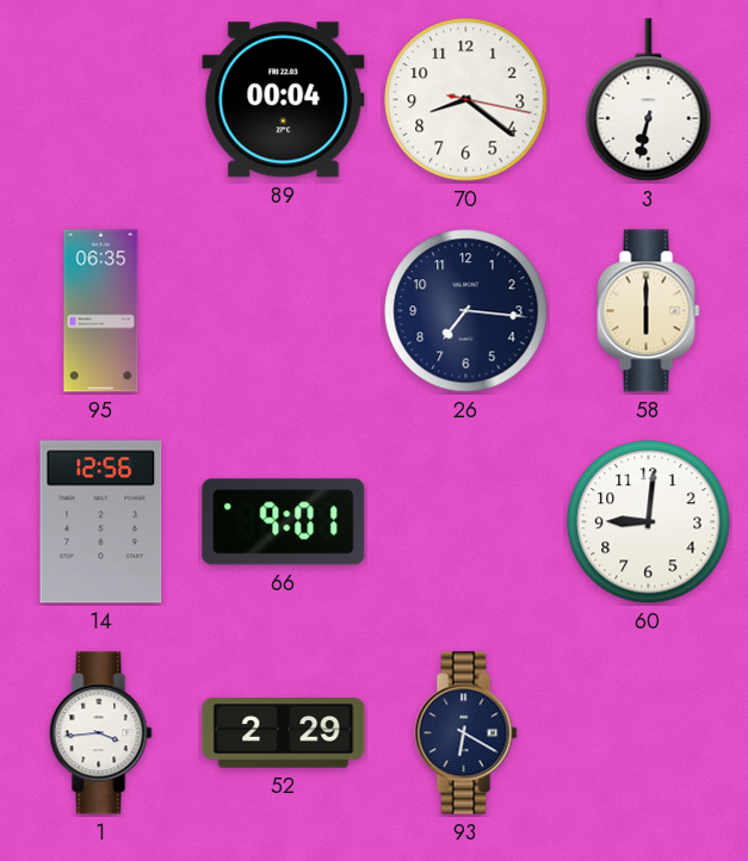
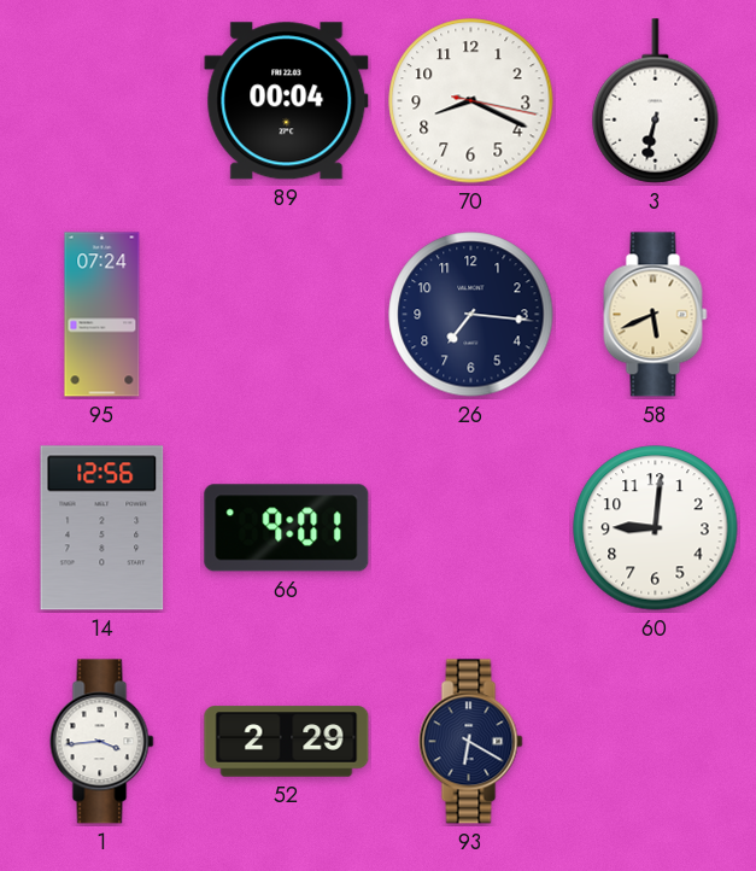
70: 8:21 -> 8:19
95: 06:35 -> 07:24
58: 6:00 -> 5:41
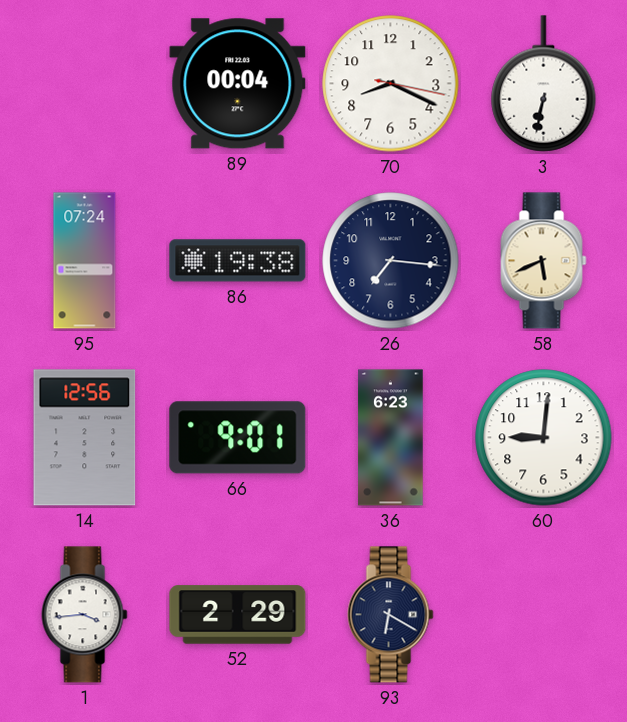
86: none -> 19:38
36: none -> 6:23
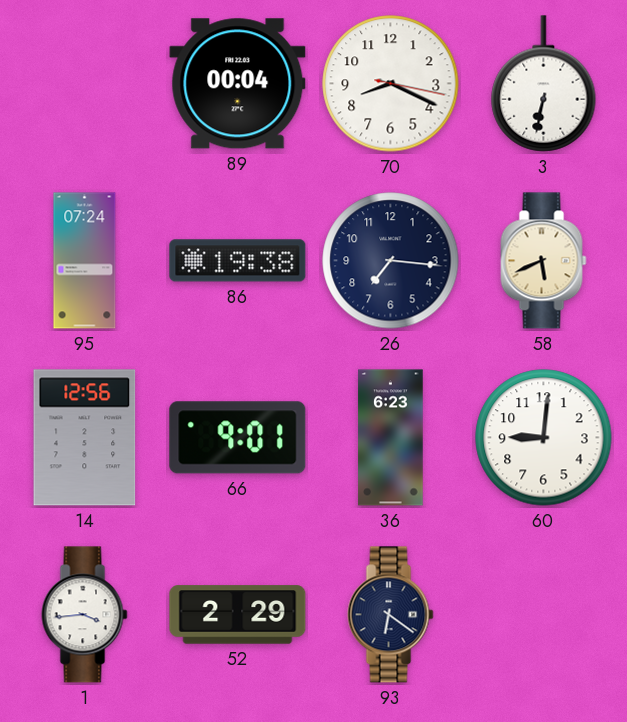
93: 6:20 -> 6:21
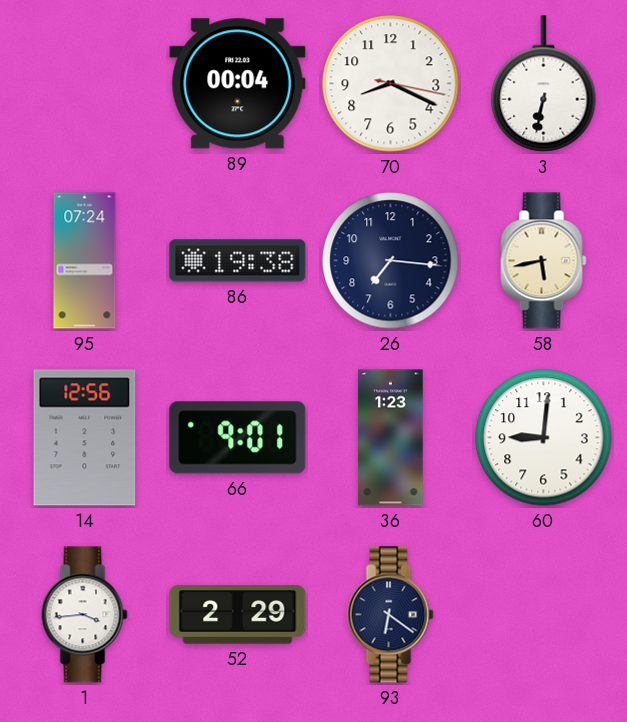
58: 5:41 -> 5:43
36: 6:23 -> 1:23
